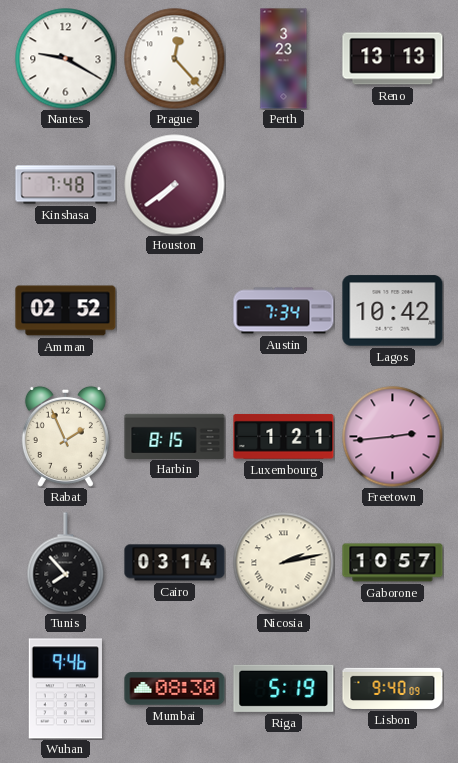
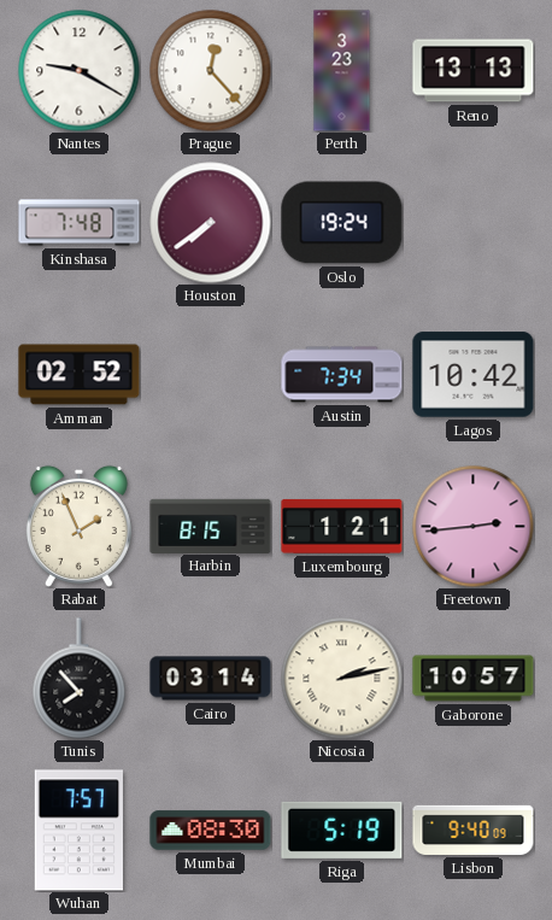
Oslo: none -> 19:24
Wuhan: 9:46 -> 7:57
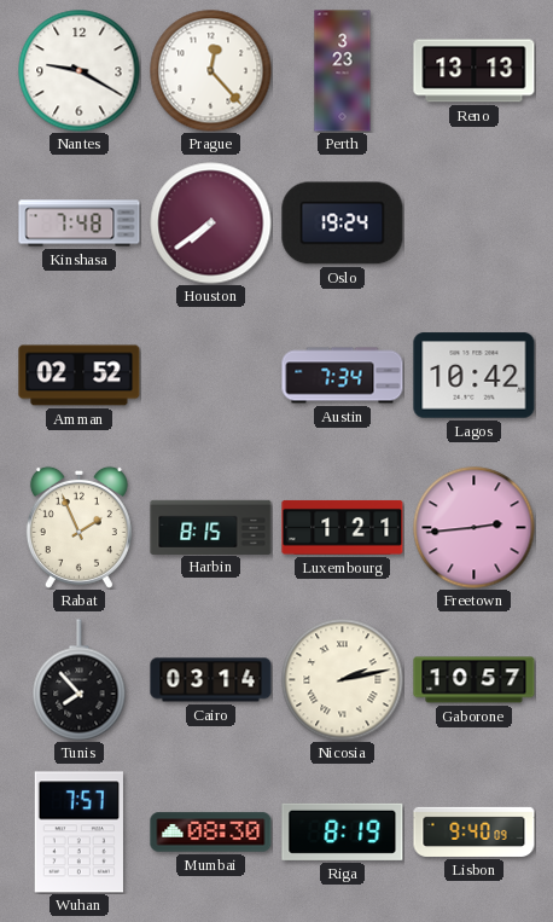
Riga: 5:19 -> 8:19
